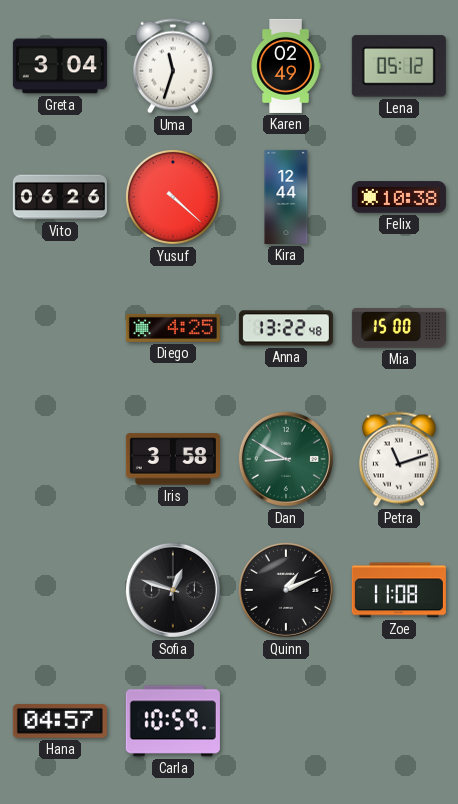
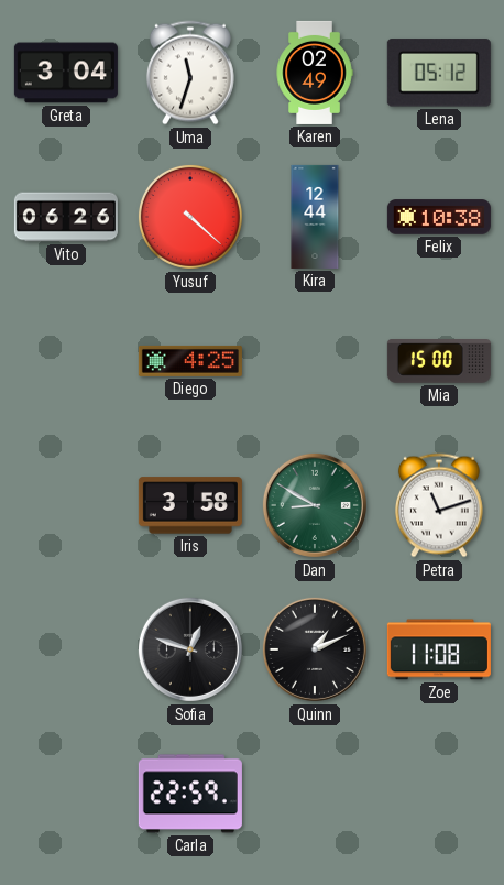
Anna: 13:22 -> none
Hana: 04:57 -> none
Carla: 10:59 -> 22:59
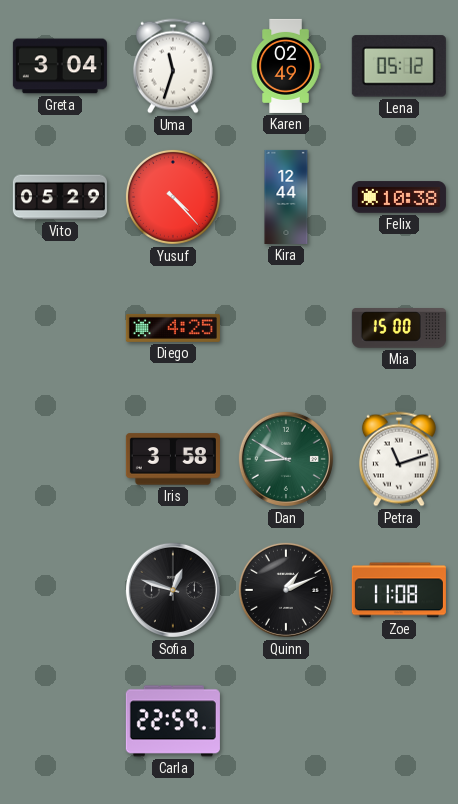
Vito: 06:26 -> 05:29
Yusuf: 4:22 -> 4:23
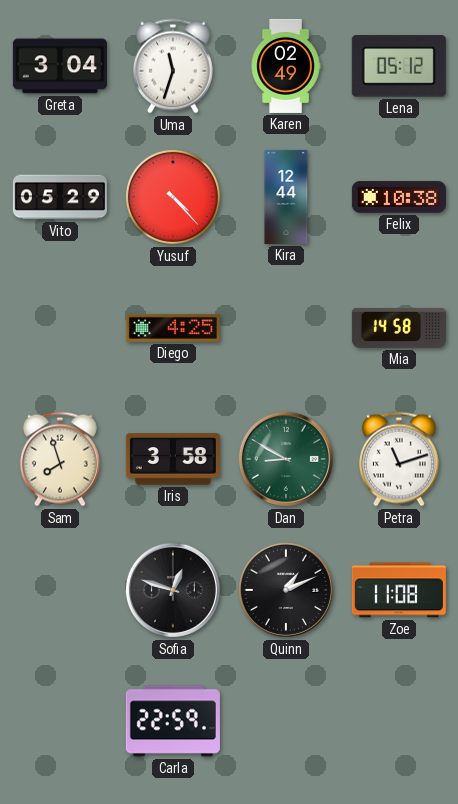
Mia: 15:00 -> 14:58
Sam: none -> 7:57
